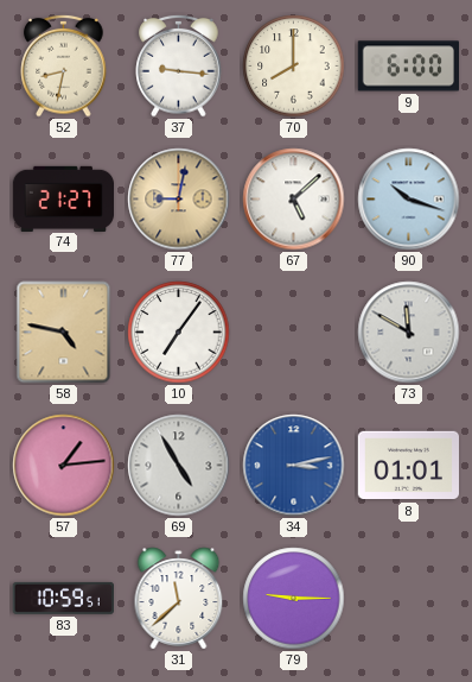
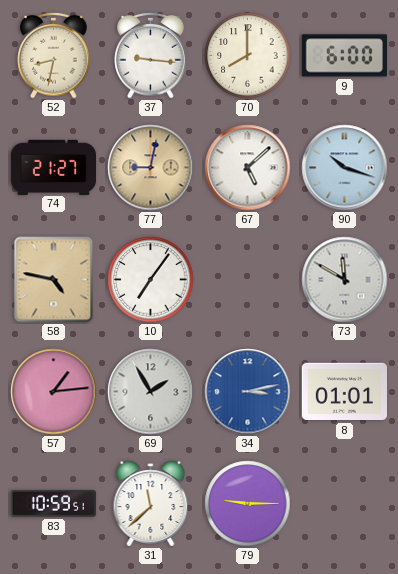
69: 4:55 -> 1:55
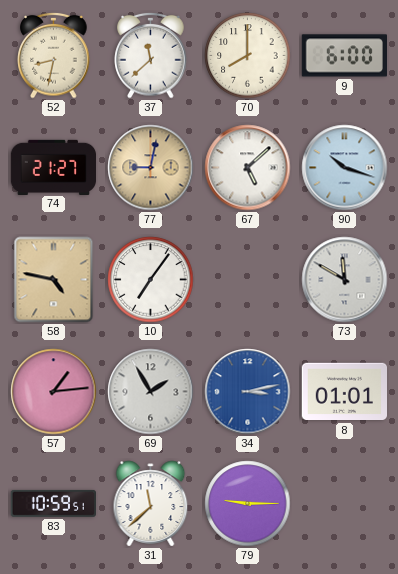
37: 9:16 -> 11:38
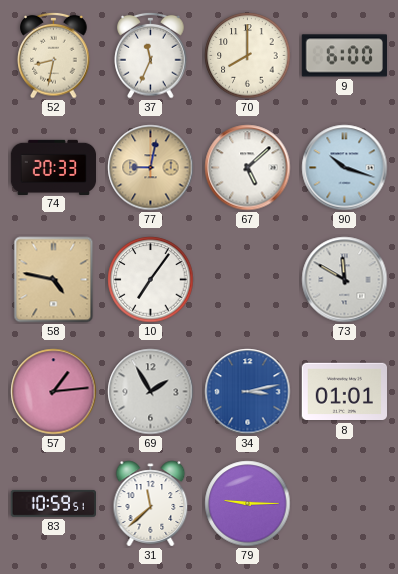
37: 11:38 -> 11:34
74: 21:27 -> 20:33
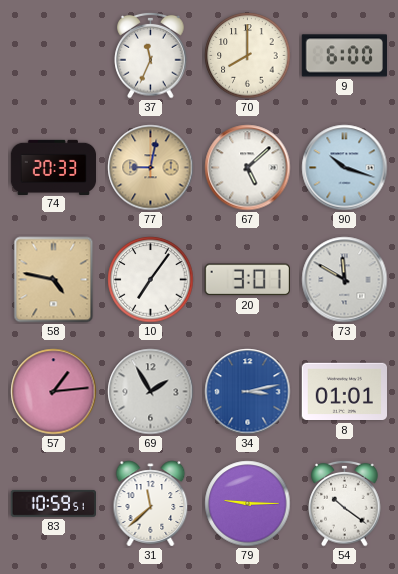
52: 8:32 -> none
20: none -> 3:01
54: none -> 10:21
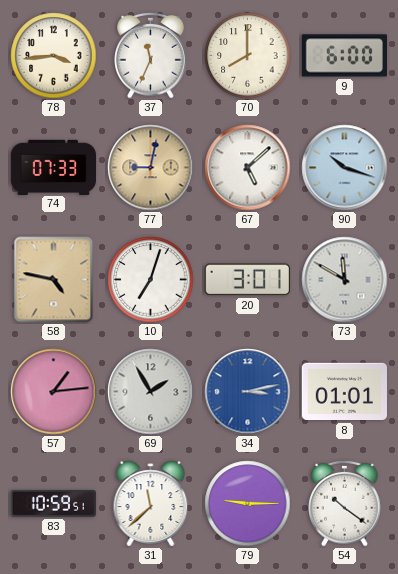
78: none -> 3:44
74: 20:33 -> 07:33
10: 7:06 -> 7:03
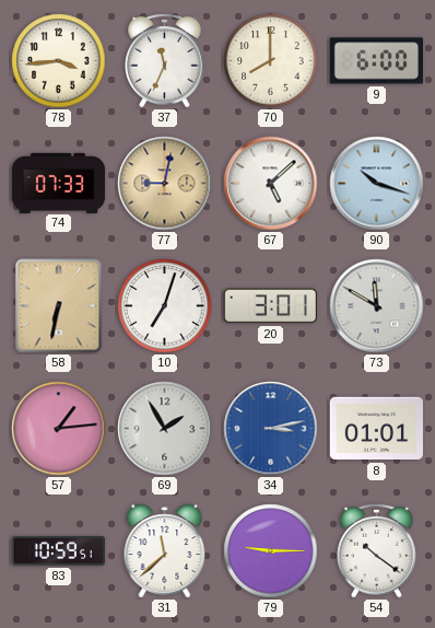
58: 4:47 -> 6:32
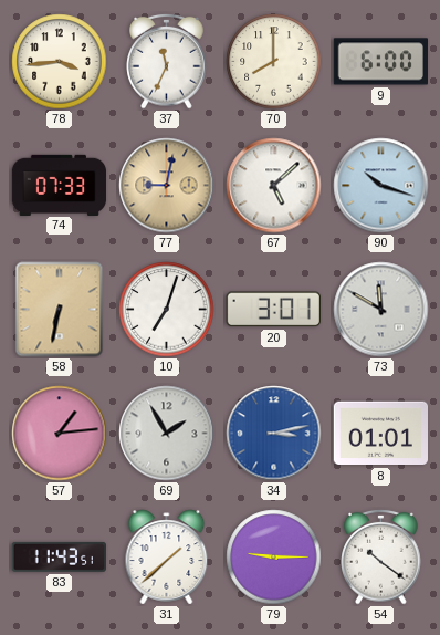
83: 10:59 -> 11:43
31: 11:38 -> 1:38
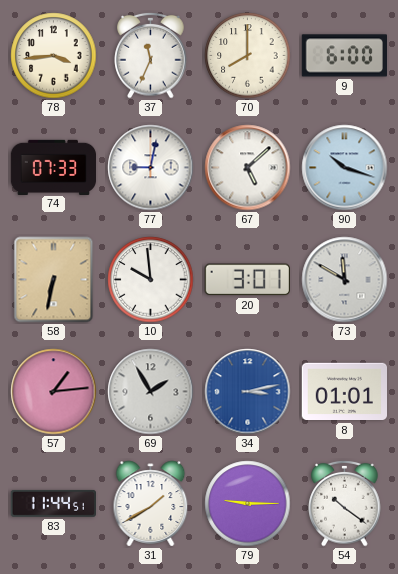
77 dial: champagne -> white
10: 7:03 -> 9:59
83: 11:43 -> 11:44
31: 1:38 -> 1:40
